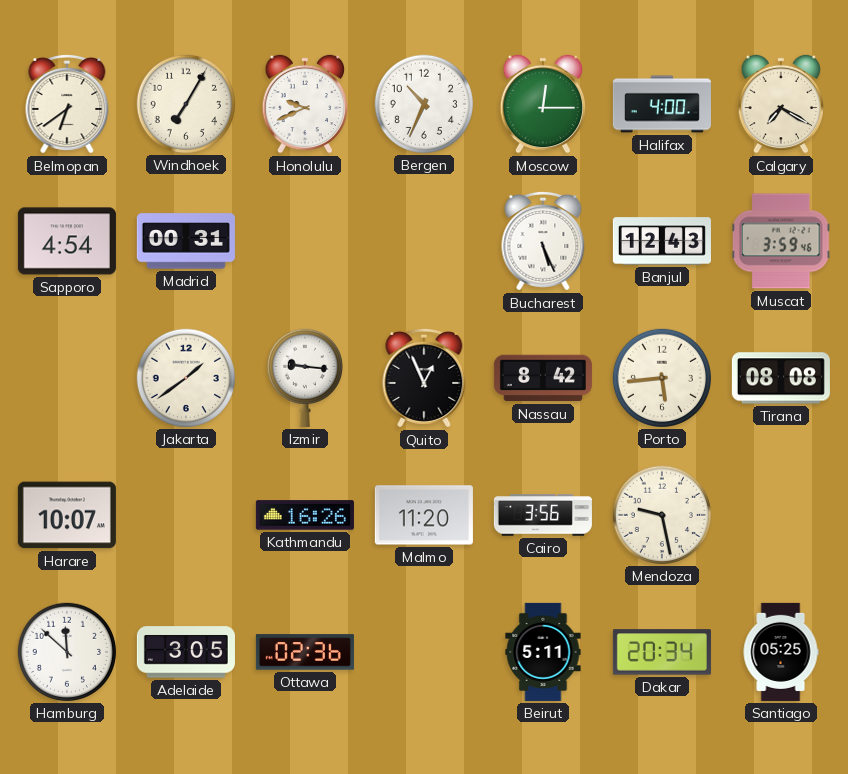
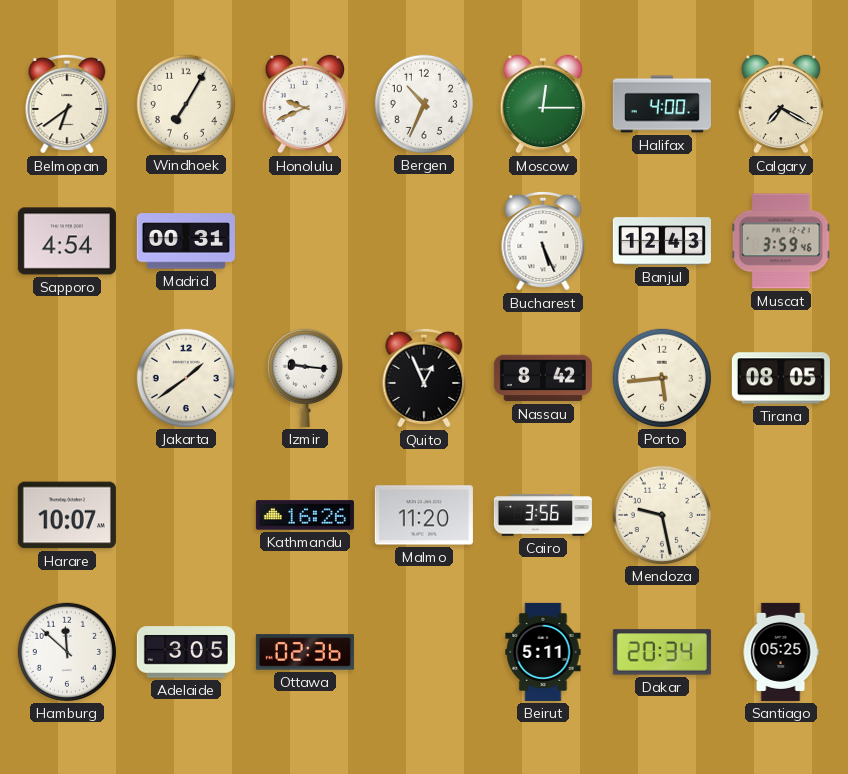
Tirana: 08:08 -> 08:05
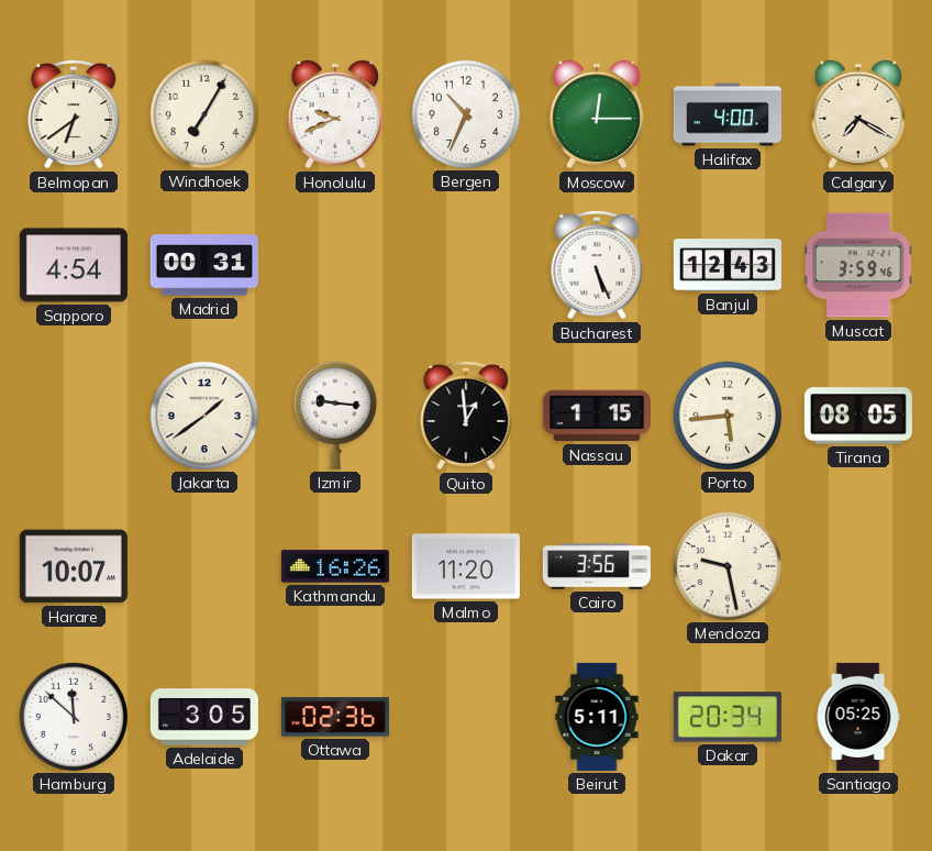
Quito: 12:56 -> 12:59
Nassau: 8:42 -> 1:15
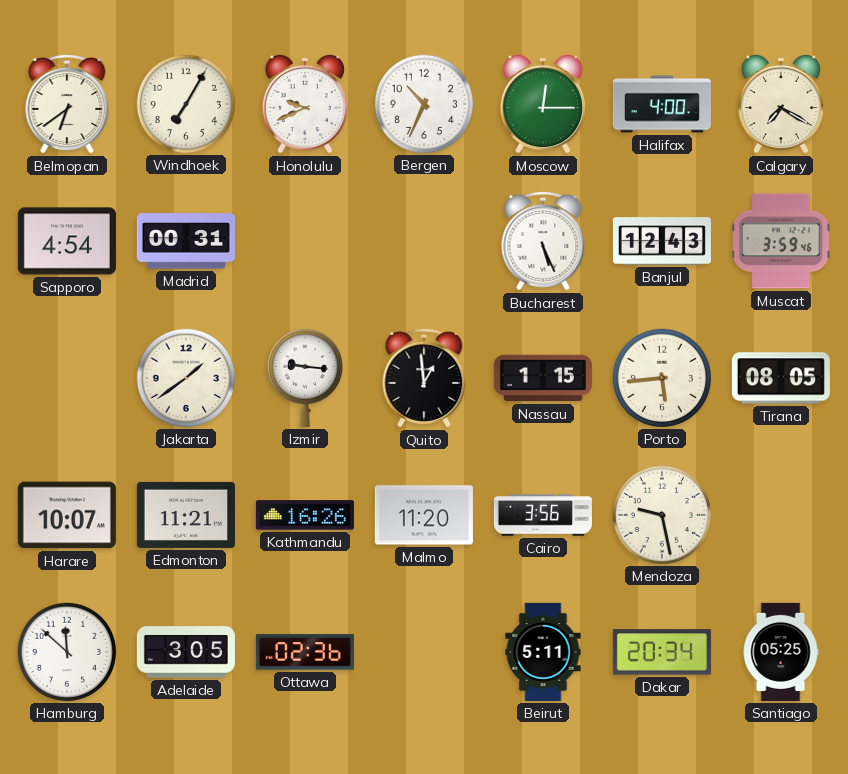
Edmonton: none -> 11:21
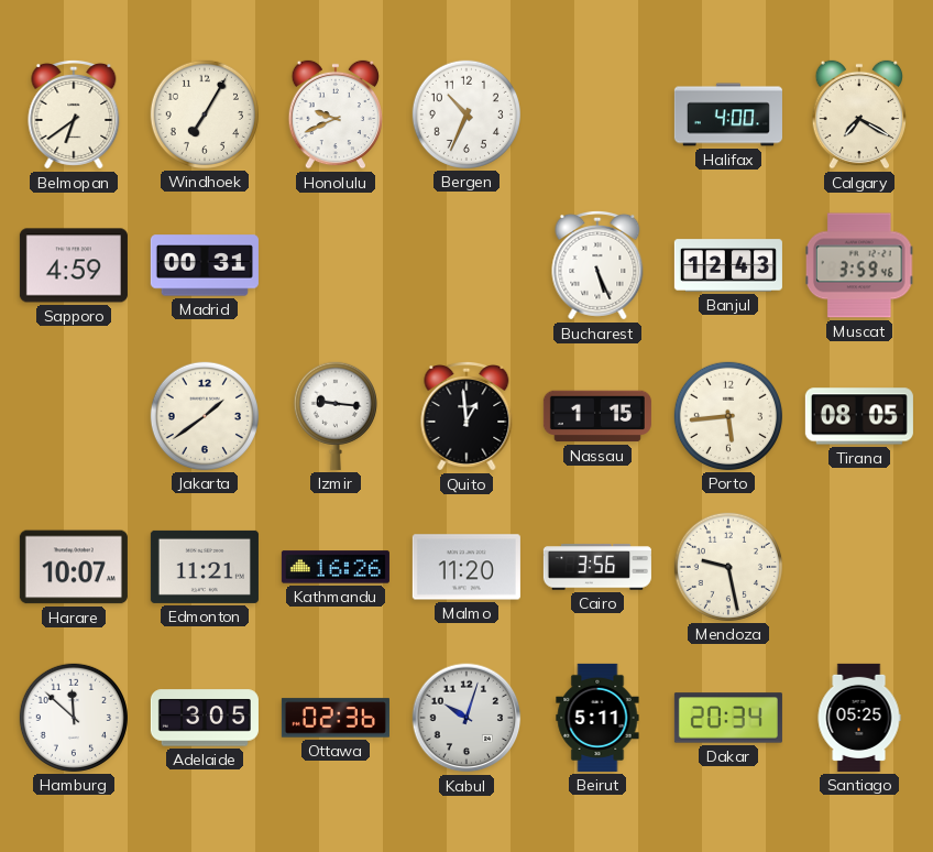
Moscow: 12:15 -> none
Sapporo: 4:54 -> 4:59
Kabul: none -> 10:03
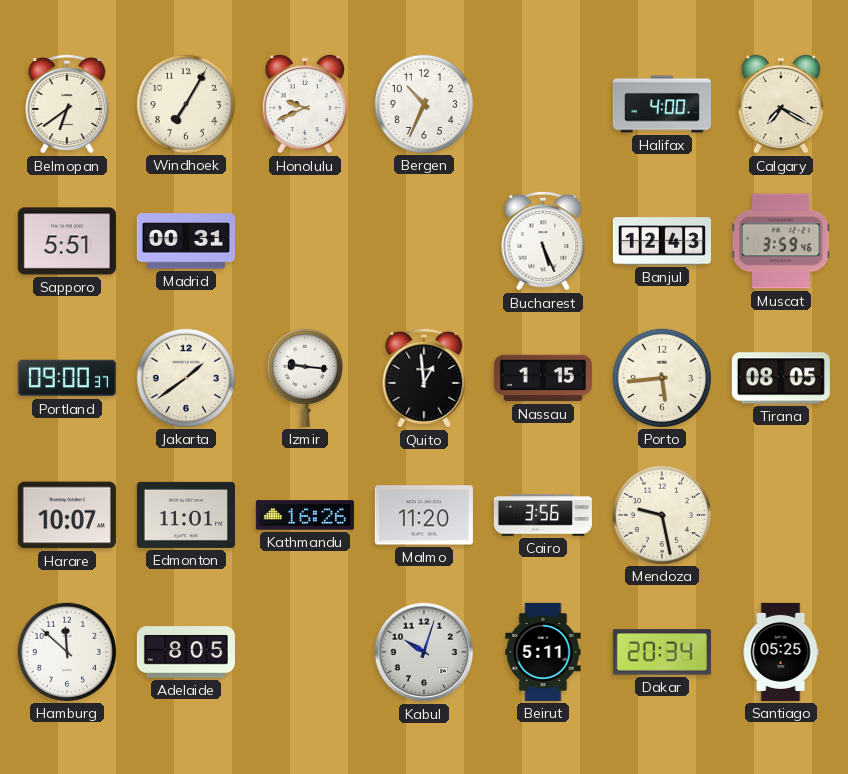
Sapporo: 4:59 -> 5:51
Portland: none -> 09:00
Edmonton: 11:21 -> 11:01
Adelaide: 3:05 -> 8:05
Ottawa: 02:36 -> none
